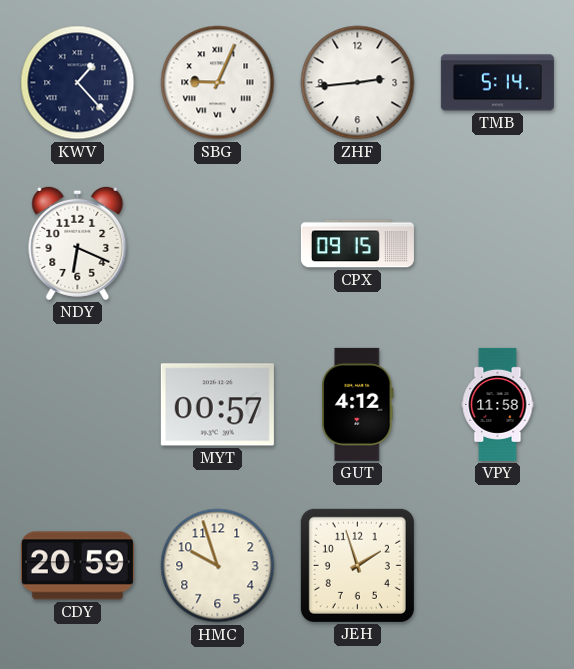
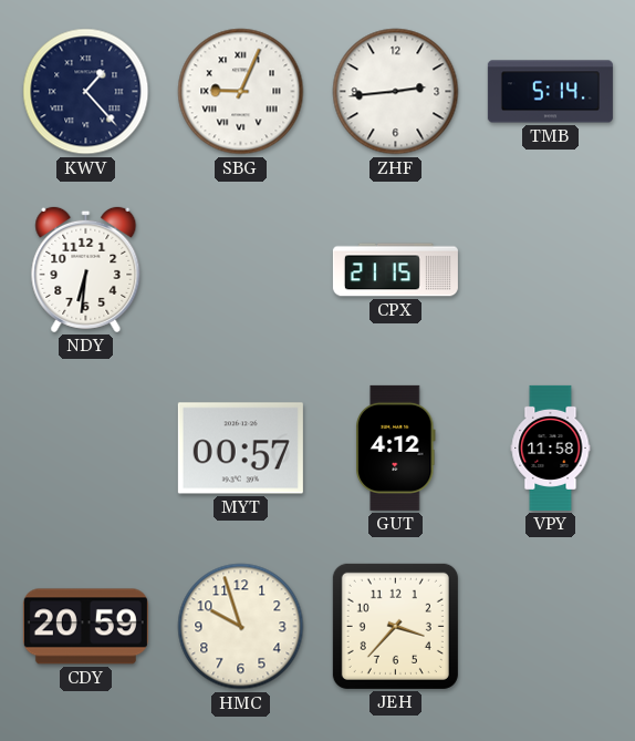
NDY: 6:19 -> 6:31
CPX: 09:15 -> 21:15
JEH: 1:57 -> 3:37
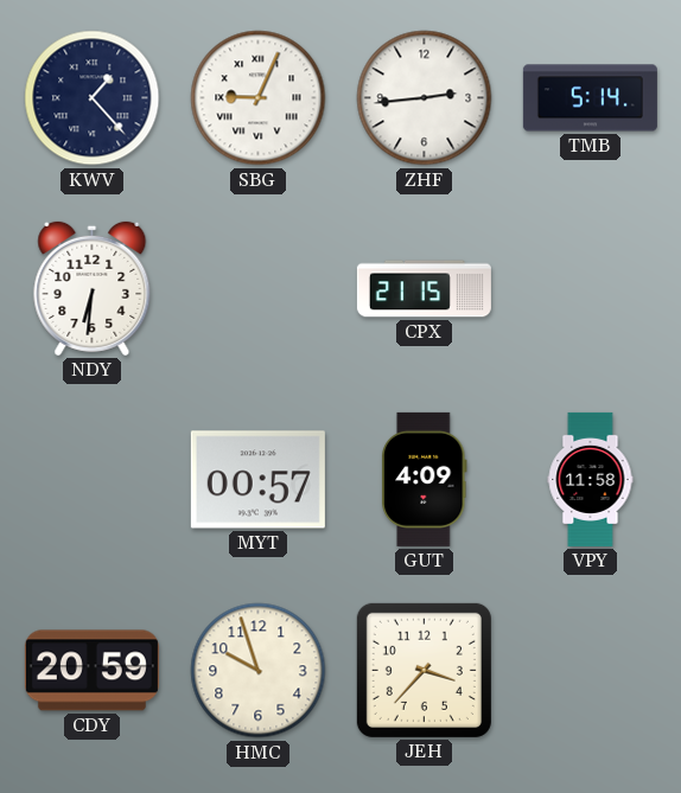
GUT: 4:12 -> 4:09
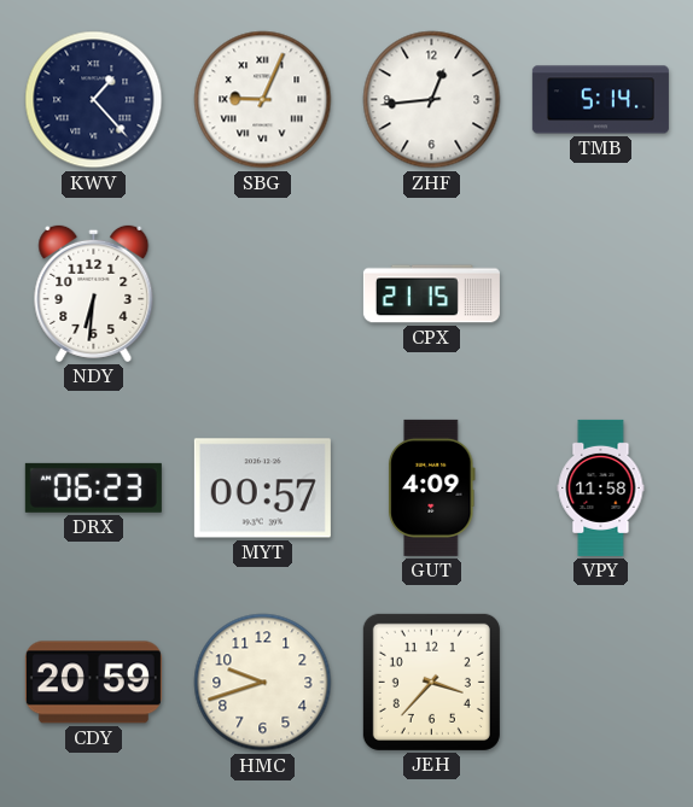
ZHF: 2:44 -> 12:44
DRX: none -> 06:23
HMC: 9:57 -> 9:42
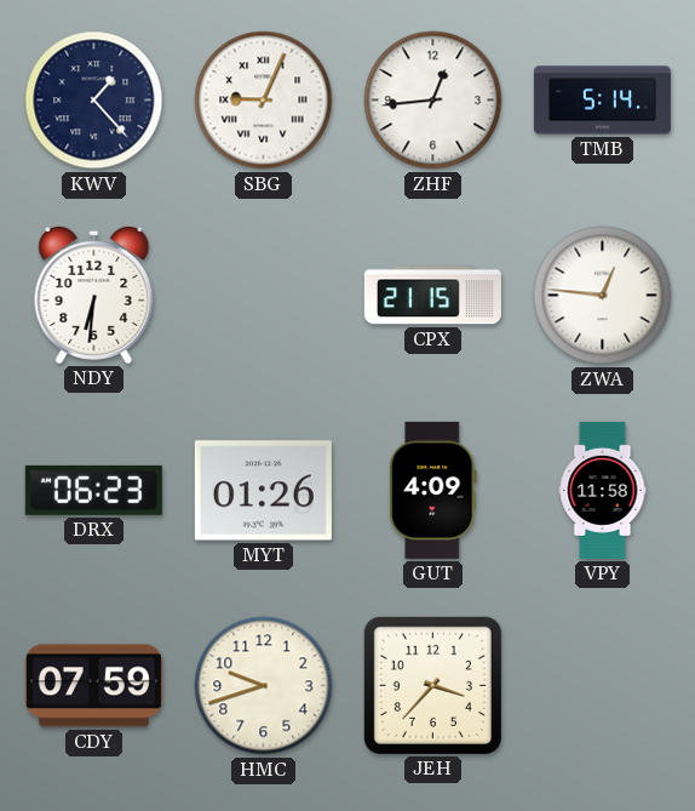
ZWA: none -> 12:46
MYT: 00:57 -> 01:26
CDY: 20:59 -> 07:59
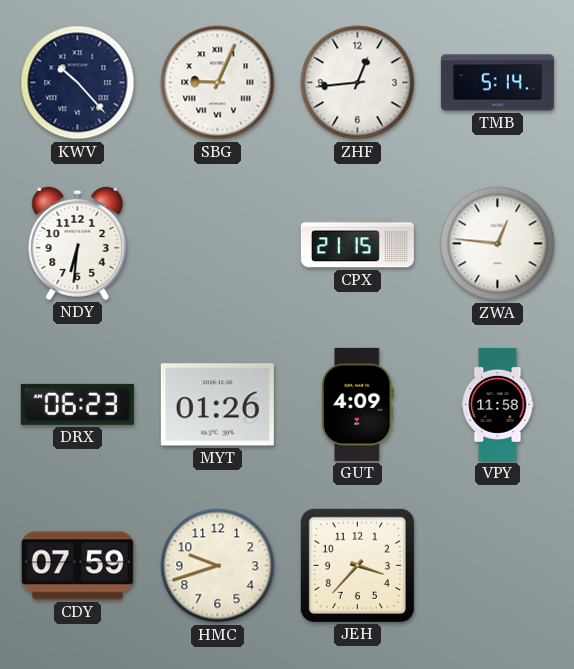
KWV: 1:23 -> 10:23
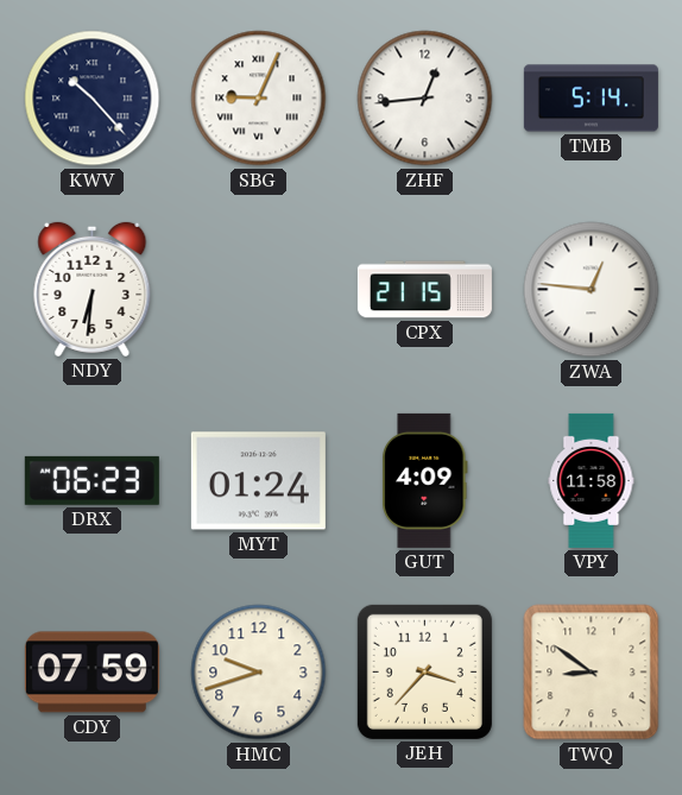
MYT: 01:26 -> 01:24
TWQ: none -> 8:51
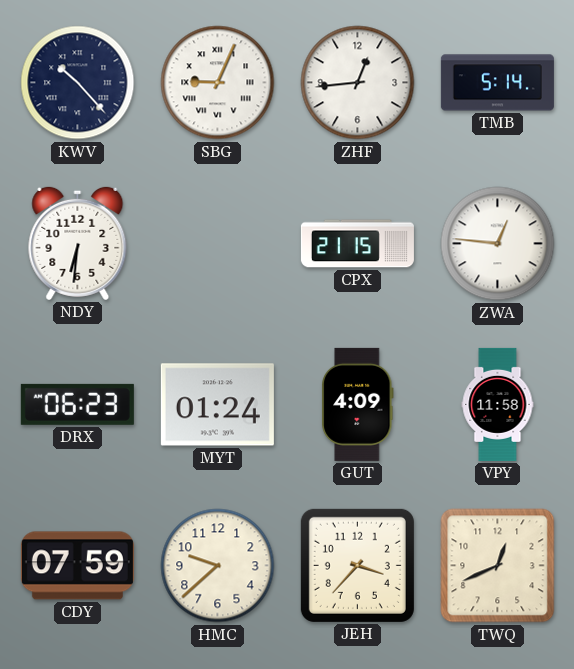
HMC: 9:42 -> 9:38
TWQ: 8:51 -> 12:41
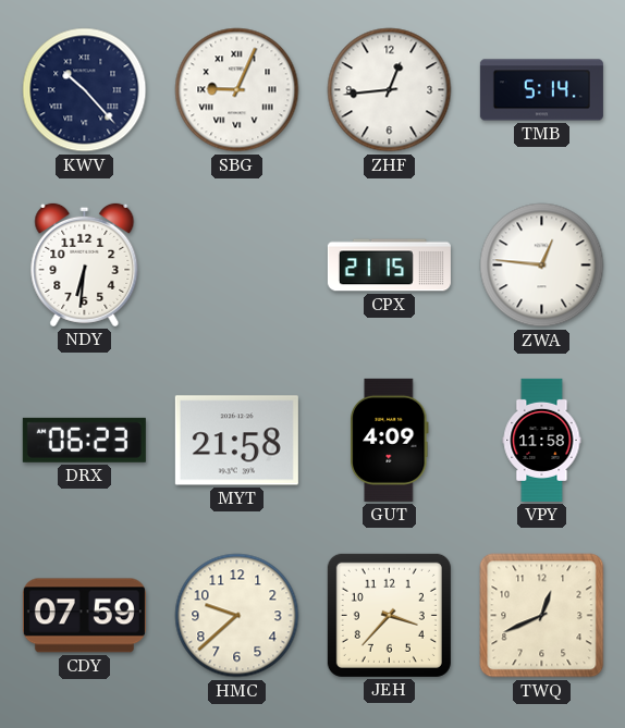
MYT: 01:24 -> 21:58
